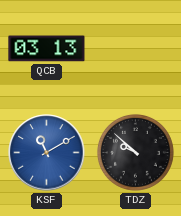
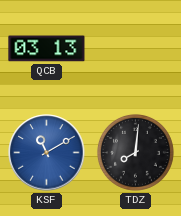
TDZ: 9:52 -> 8:01
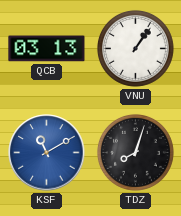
VNU: none -> 1:06
TDZ: 8:01 -> 8:03
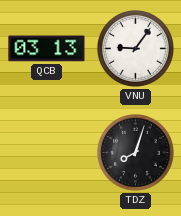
VNU: 1:06 -> 9:06
KSF: 11:10 -> none
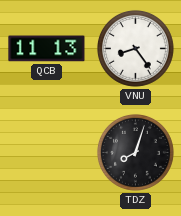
QCB: 03:13 -> 11:13
VNU: 9:06 -> 8:24
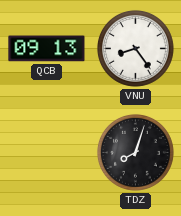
QCB: 11:13 -> 09:13
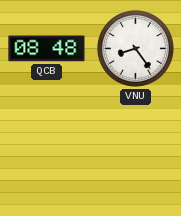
QCB: 09:13 -> 08:48
TDZ: 8:03 -> none
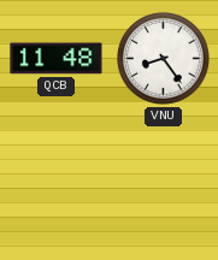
QCB: 08:48 -> 11:48
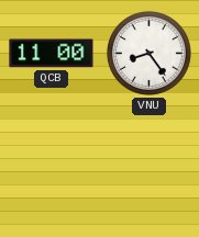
QCB: 11:48 -> 11:00
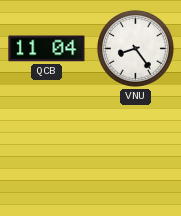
QCB: 11:00 -> 11:04
